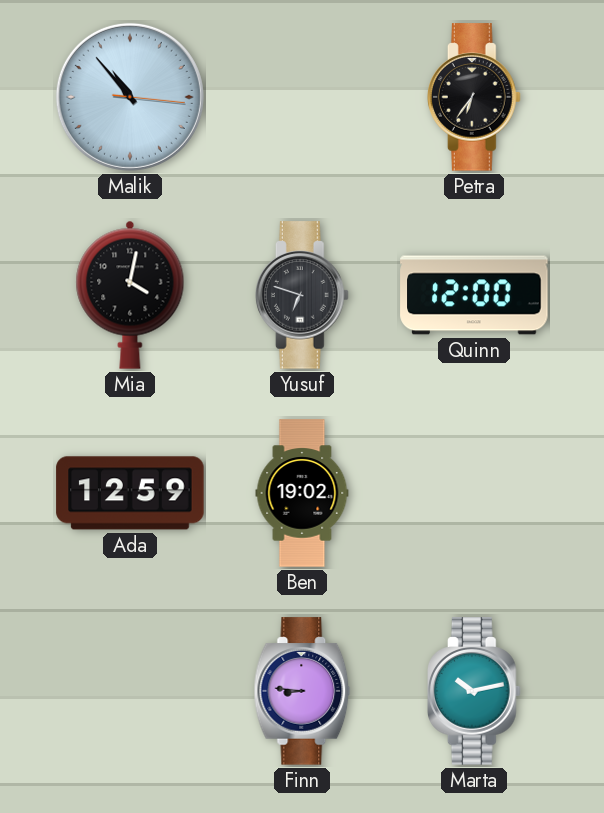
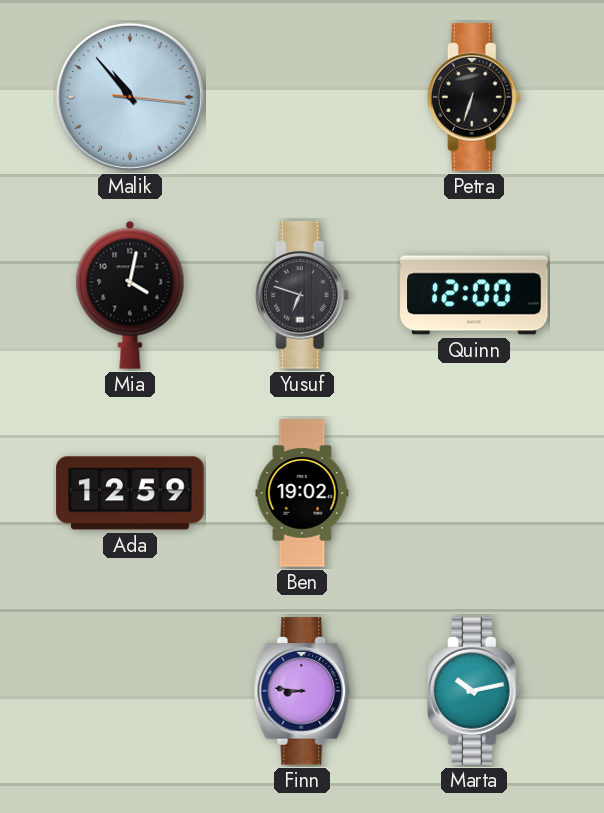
Petra: 6:36 -> 6:33
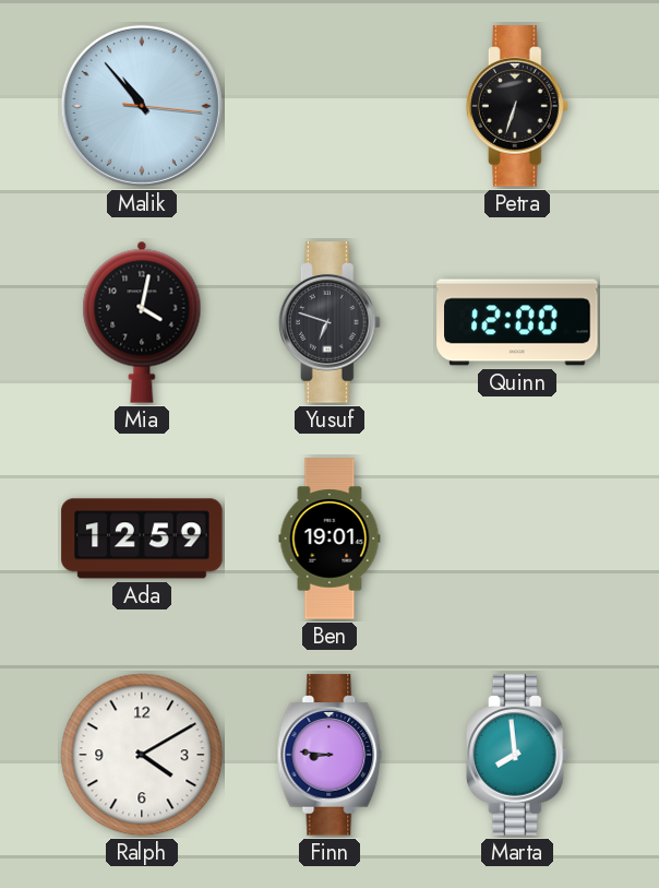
Ben: 19:02 -> 19:01
Ralph: none -> 4:10
Marta: 10:13 -> 7:59
